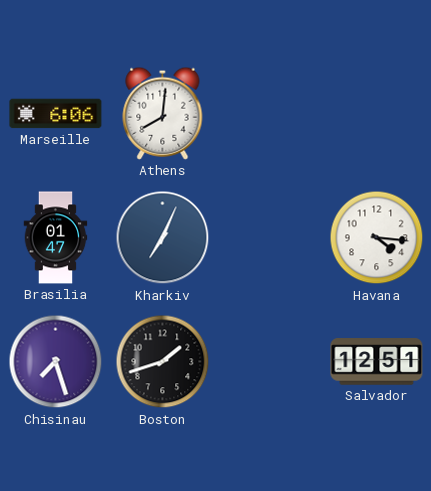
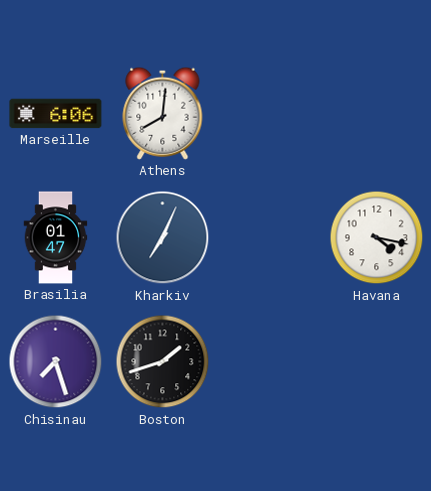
Havana: 4:16 -> 4:17
Salvador: 12:51 -> none
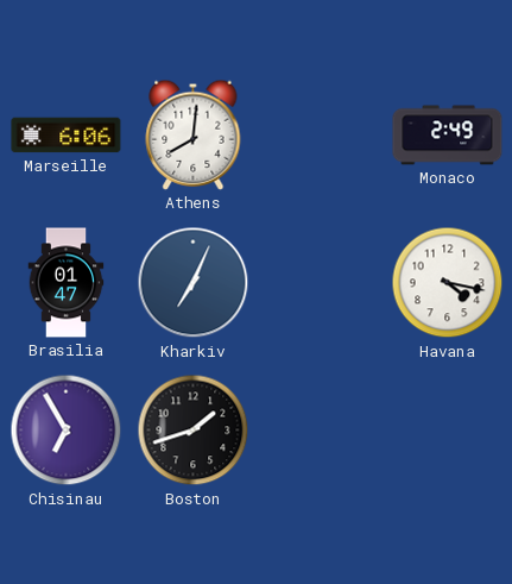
Monaco: none -> 2:49
Chisinau: 7:27 -> 6:55
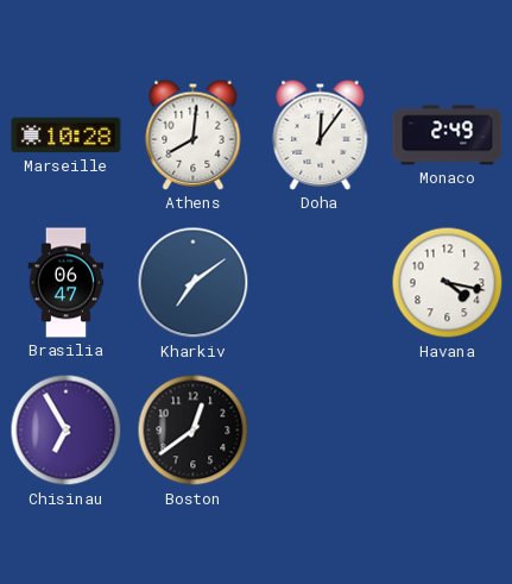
Marseille: 6:06 -> 10:28
Doha: none -> 12:06
Brasilia: 01:47 -> 06:47
Kharkiv: 7:04 -> 7:09
Boston: 1:42 -> 12:39
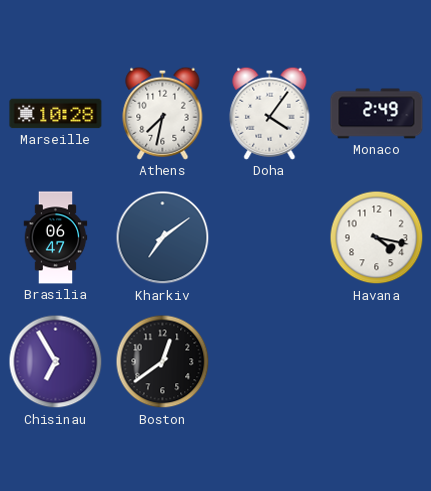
Athens: 8:01 -> 7:32
Doha: 12:06 -> 4:06
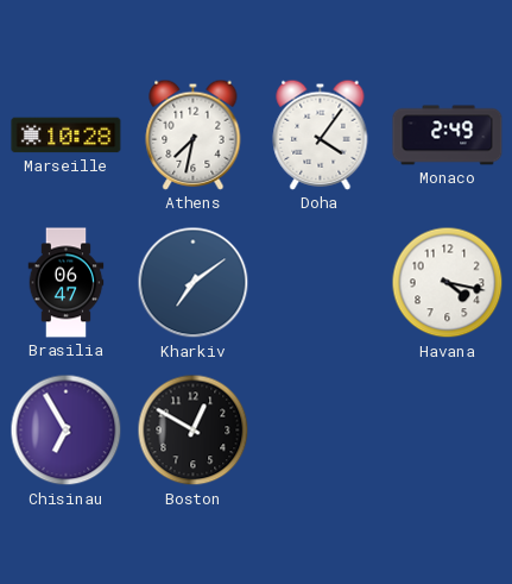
Boston: 12:39 -> 12:50
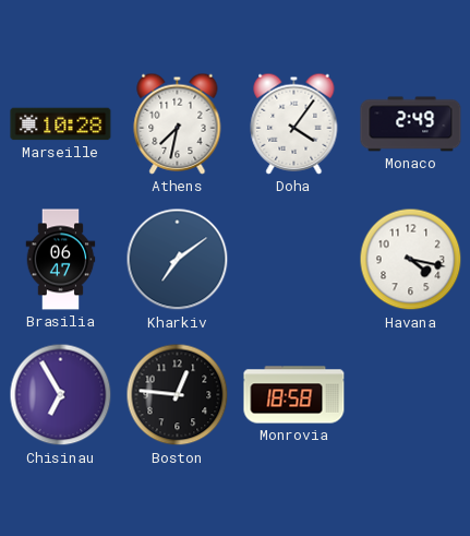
Boston: 12:50 -> 12:46
Monrovia: none -> 18:58
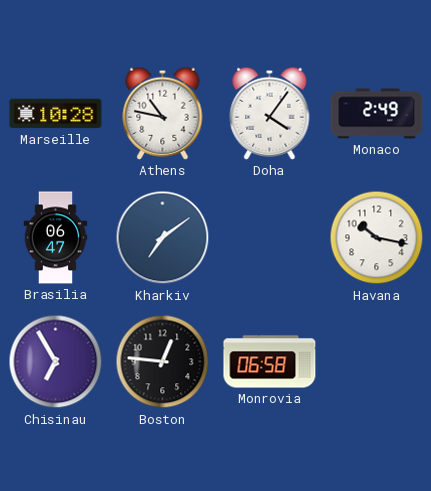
Athens: 7:32 -> 10:47
Havana: 4:17 -> 10:17
Monrovia: 18:58 -> 06:58
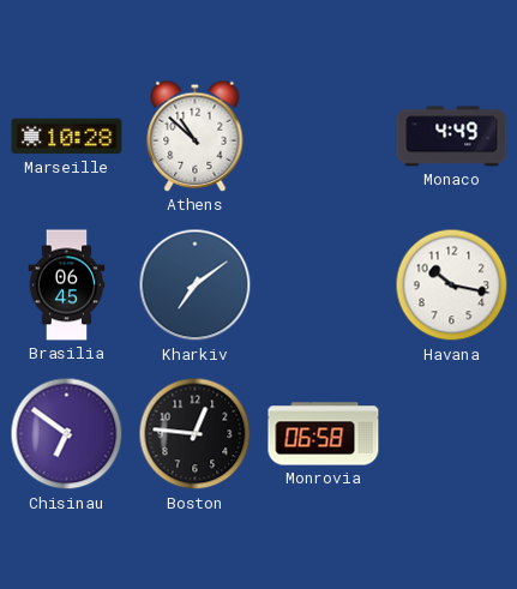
Athens: 10:47 -> 10:52
Doha: 4:06 -> none
Monaco: 2:49 -> 4:49
Brasilia: 06:47 -> 06:45
Chisinau: 6:55 -> 6:51
